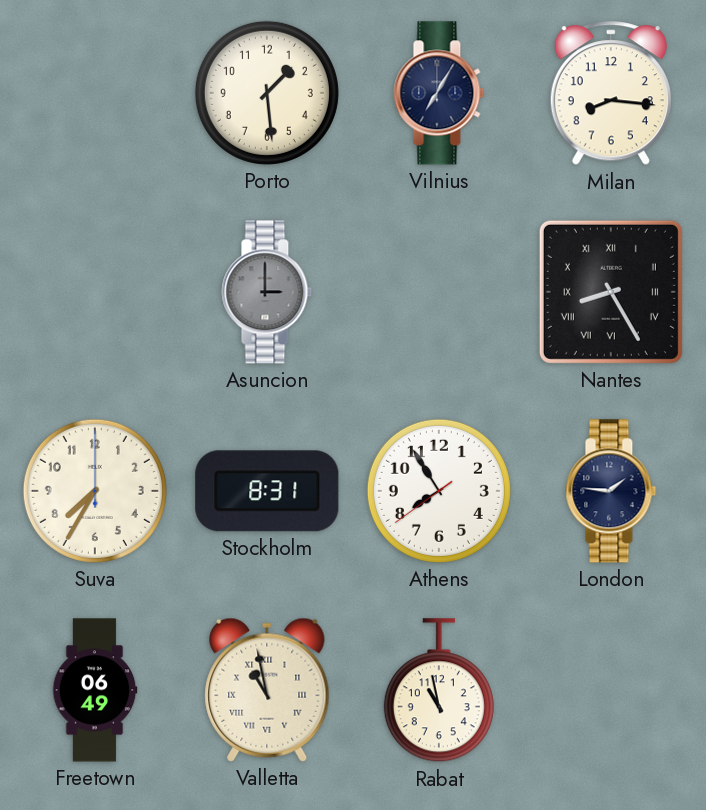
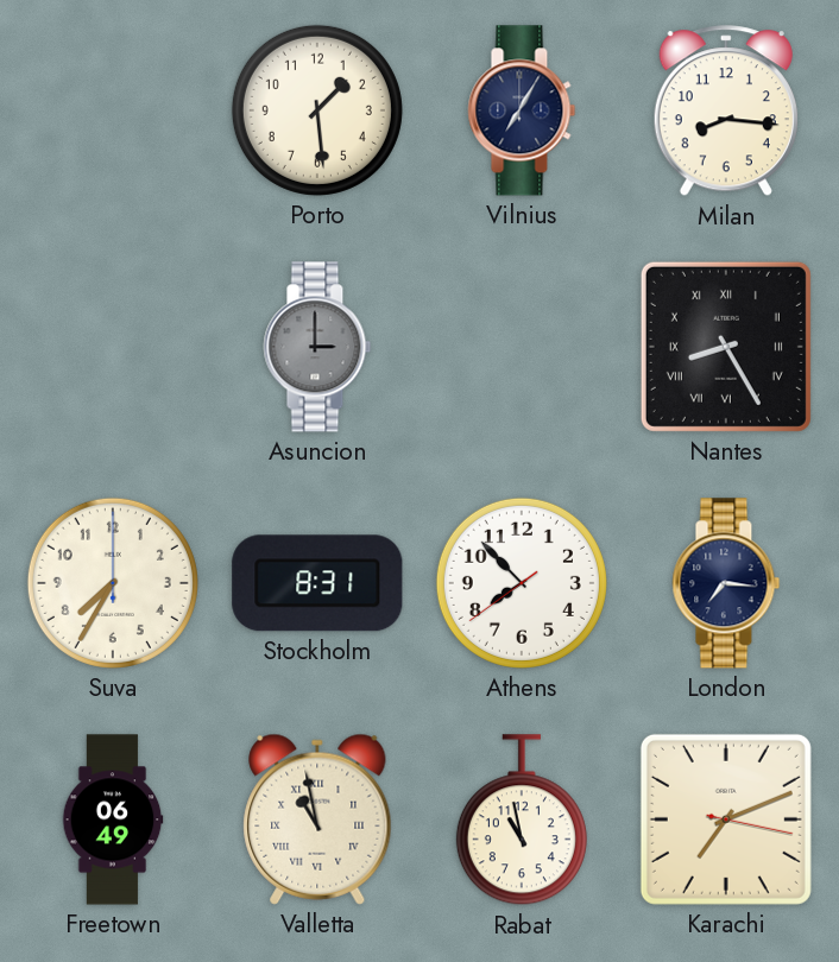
Athens: 7:54 -> 7:52
London: 1:46 -> 7:16
Karachi: none -> 7:11
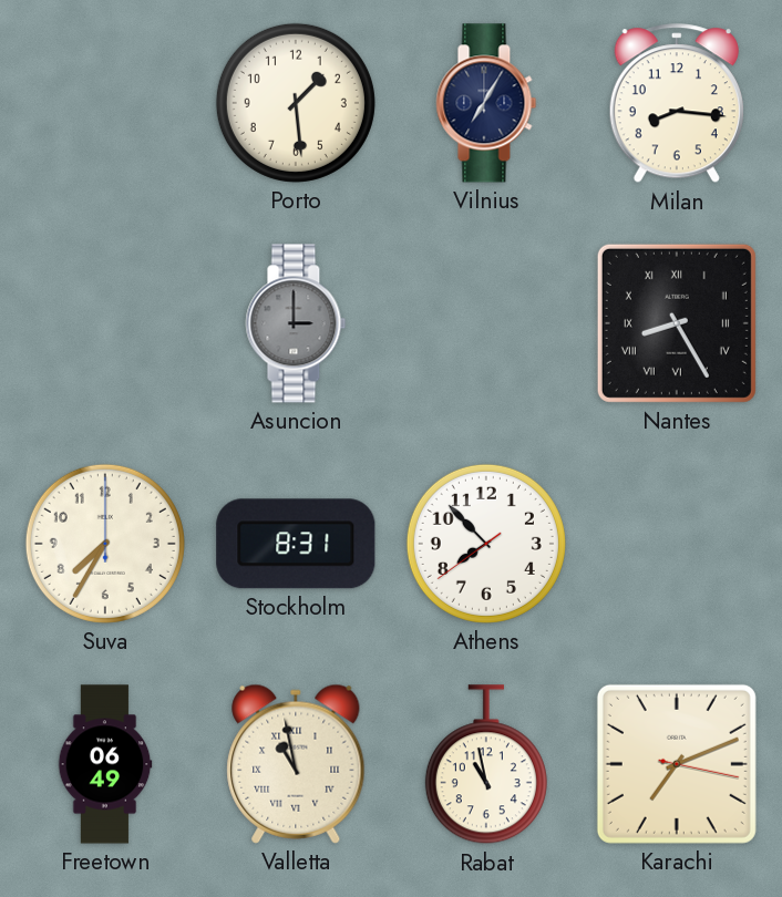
London: 7:16 -> none
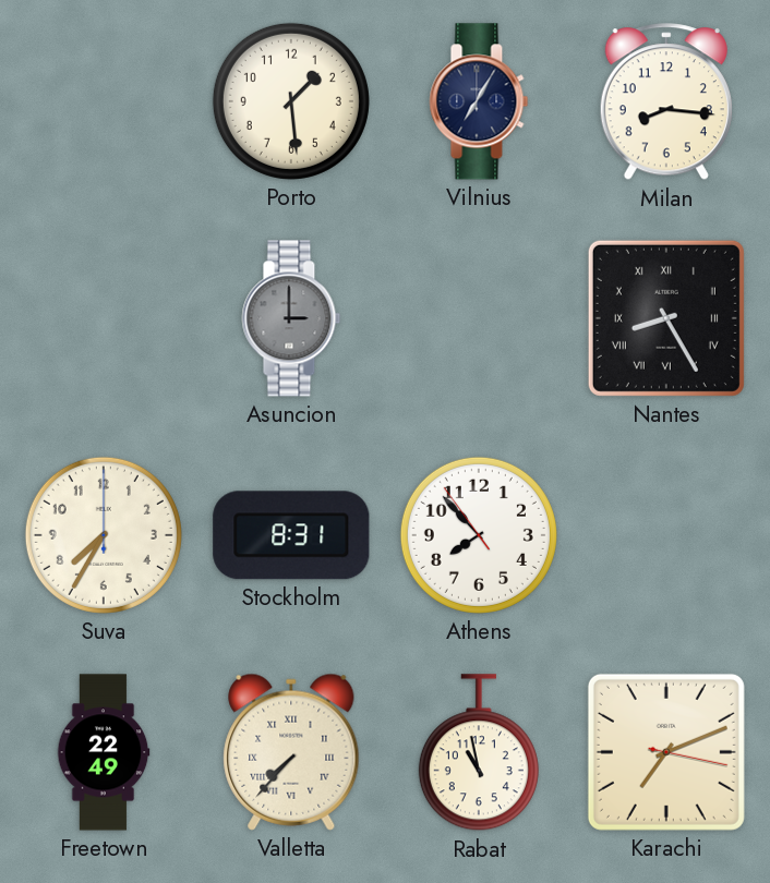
Athens: 7:52:39 -> 7:52:54
Freetown: 06:49 -> 22:49
Valletta: 10:58 -> 7:37
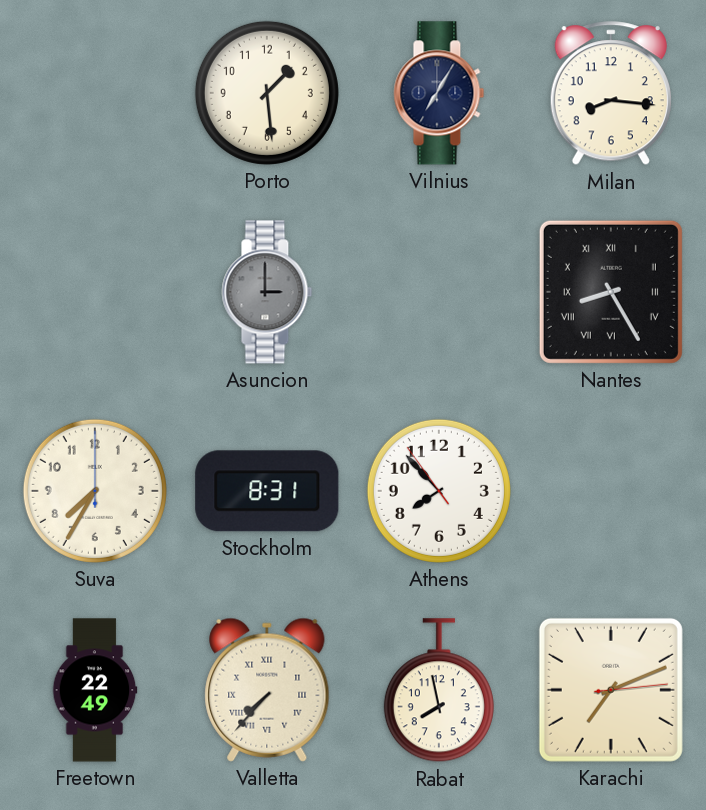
Rabat: 10:58 -> 7:58
Karachi: 7:11:17 -> 7:11:14
